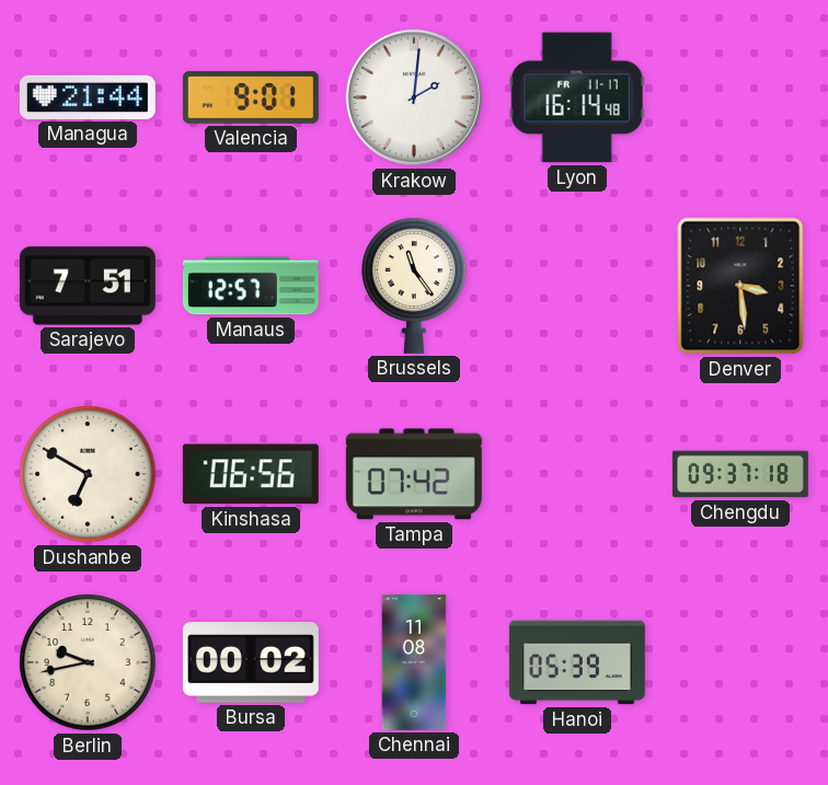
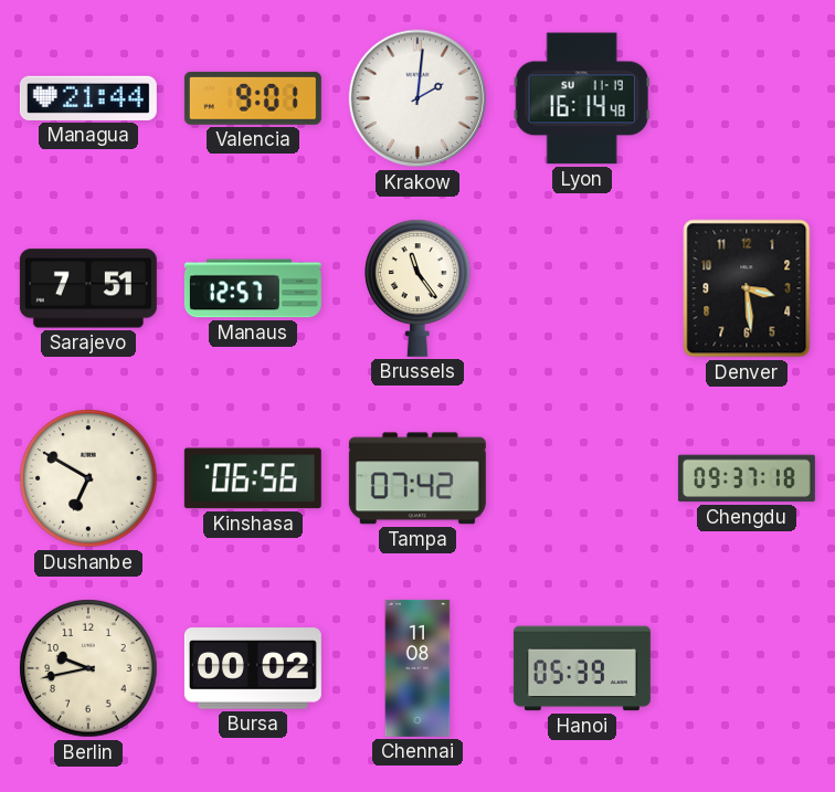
Lyon date: FR 11-17 -> SU 11-19
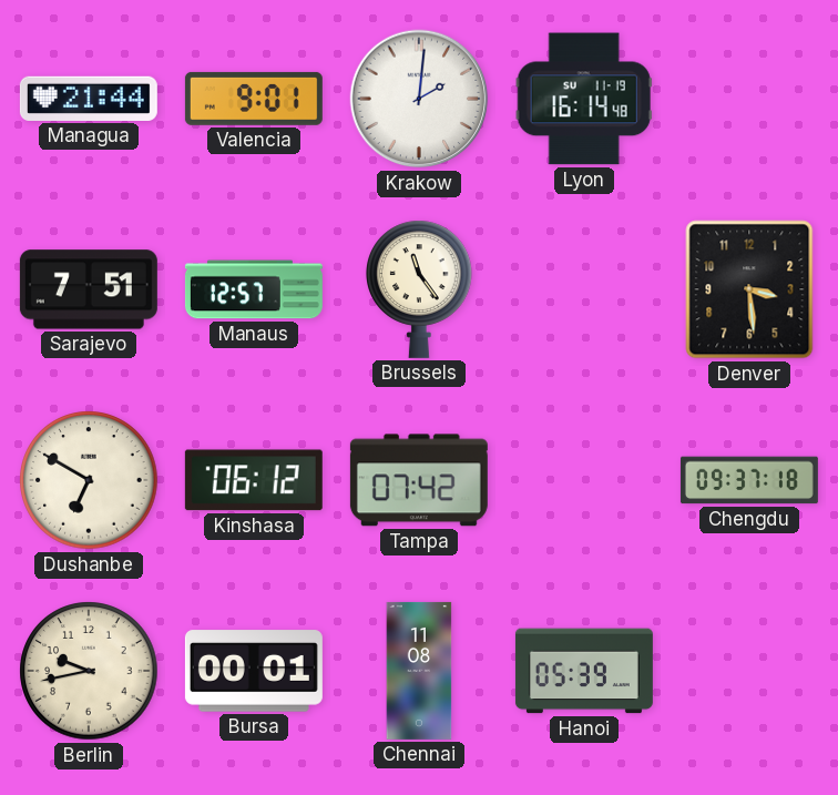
Kinshasa: 06:56 -> 06:12
Bursa: 00:02 -> 00:01
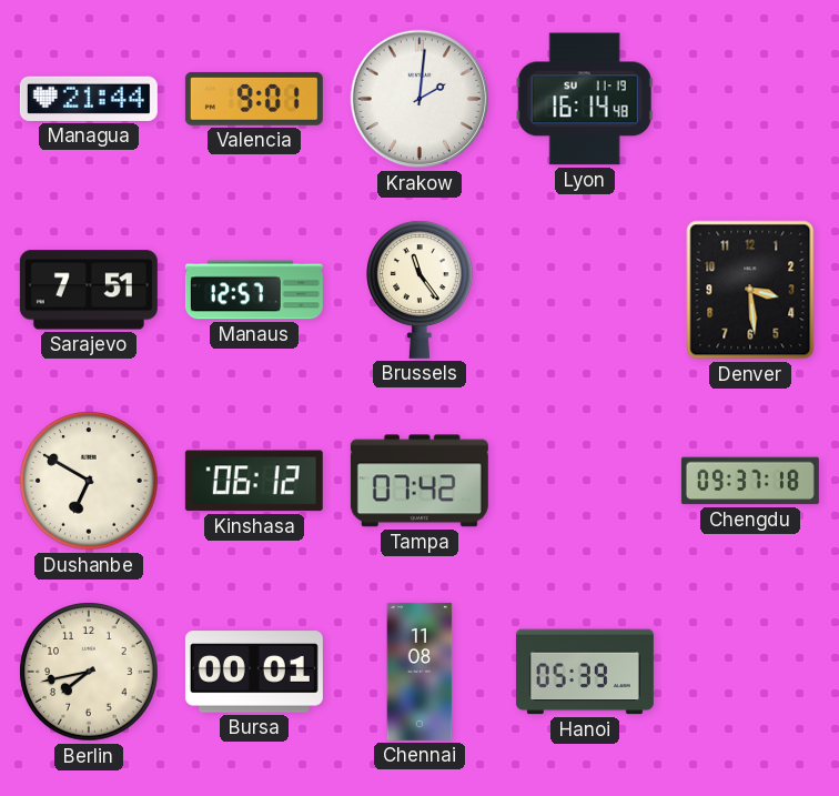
Berlin: 9:43 -> 7:43
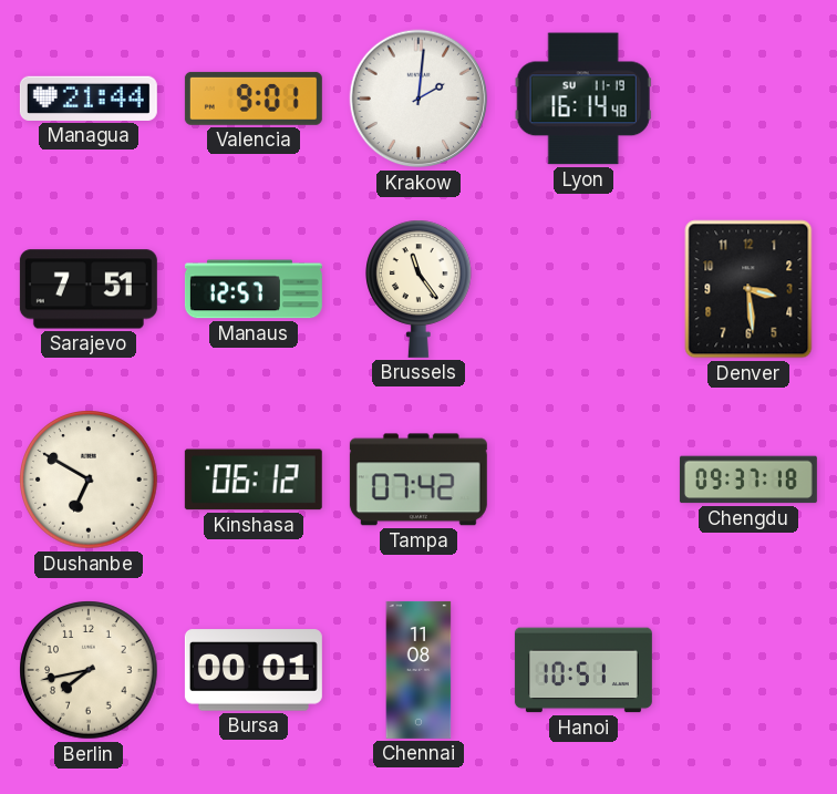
Hanoi: 05:39 -> 10:51
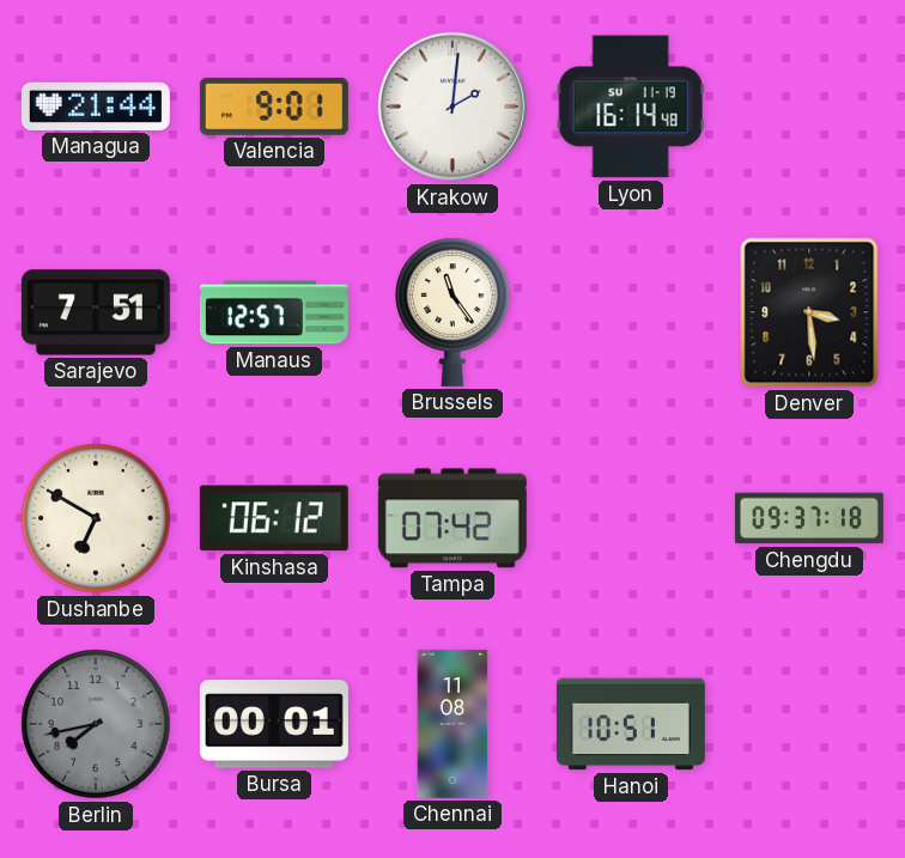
Berlin dial: cream -> grey
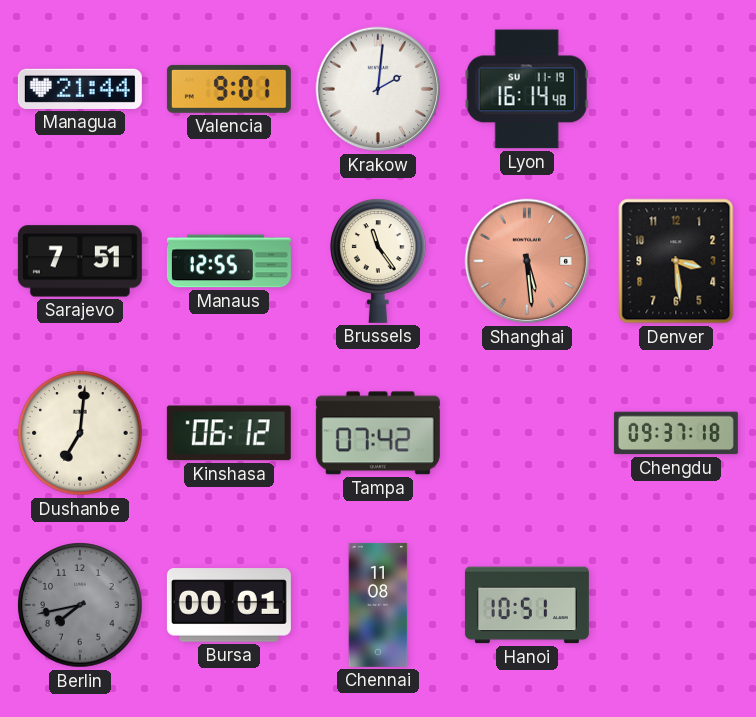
Manaus: 12:57 -> 12:55
Shanghai: none -> 5:29
Dushanbe: 6:50 -> 7:01
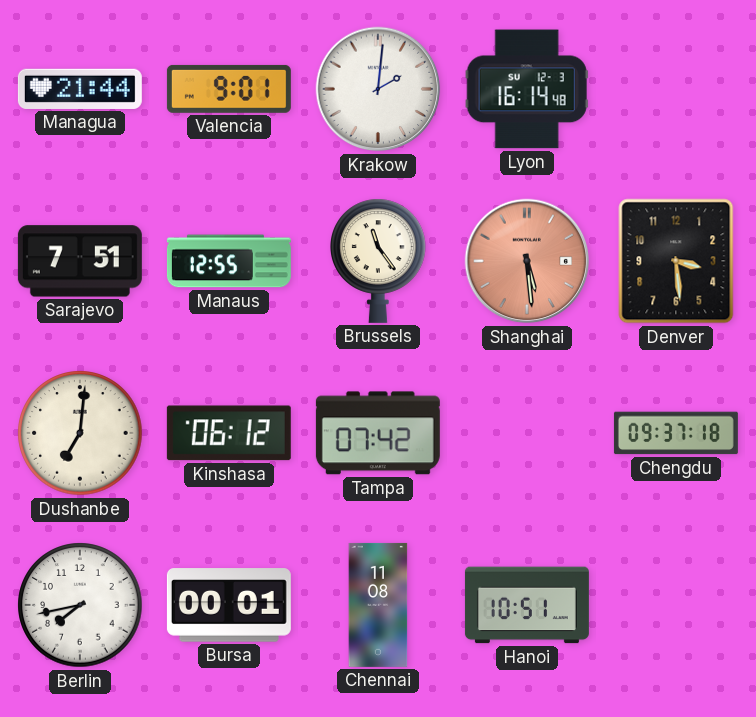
Lyon date: SU 11-19 -> SU 12-3
Berlin dial: grey -> white
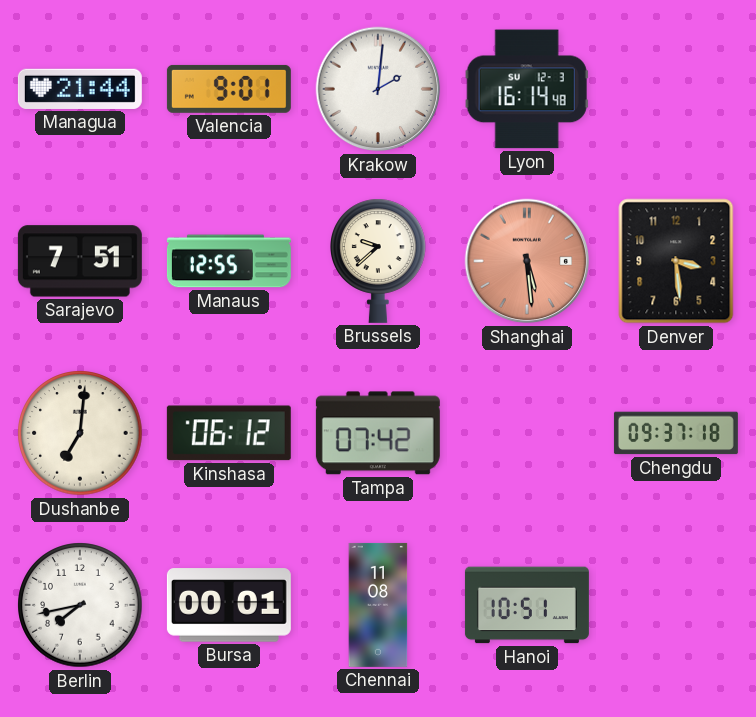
Brussels: 11:24 -> 9:38
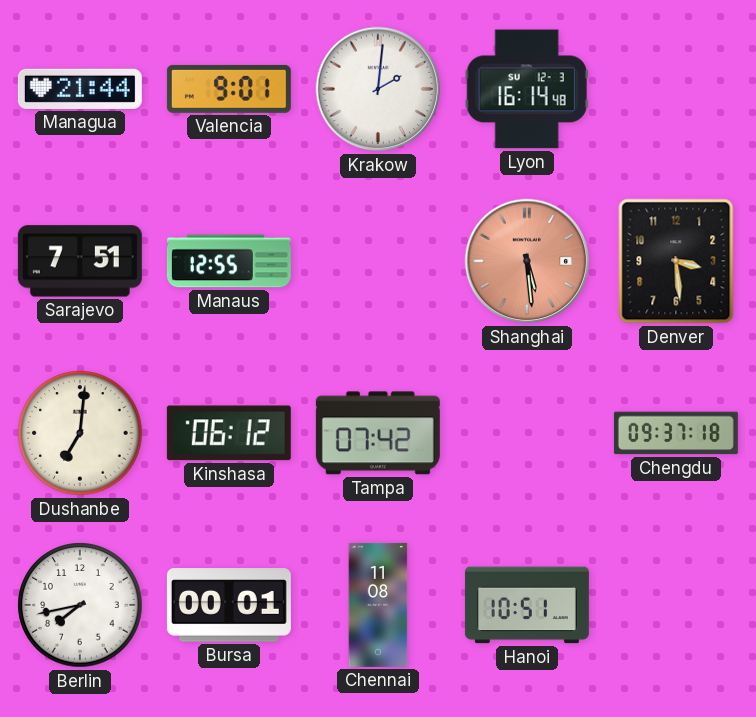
Brussels: 9:38 -> none
